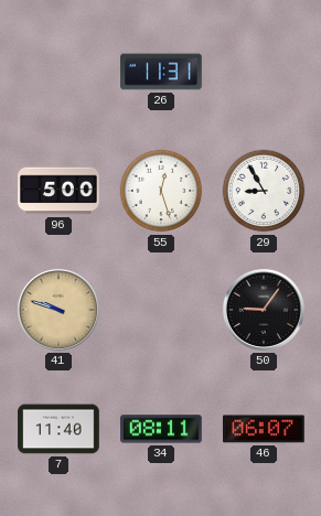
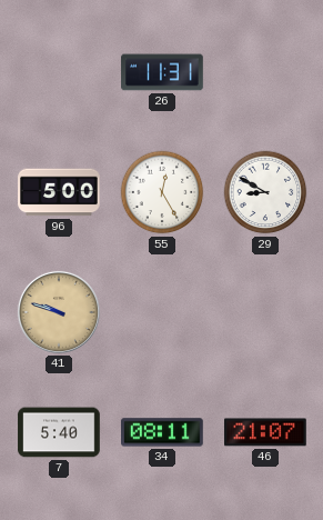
55: 12:27 -> 12:25
29: 8:55 -> 8:50
50: 9:06 -> none
7: 11:40 -> 5:40
46: 06:07 -> 21:07
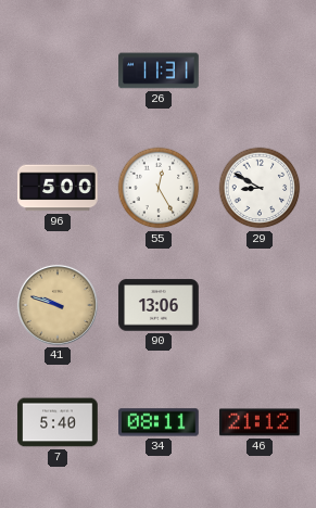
90: none -> 13:06
46: 21:07 -> 21:12
